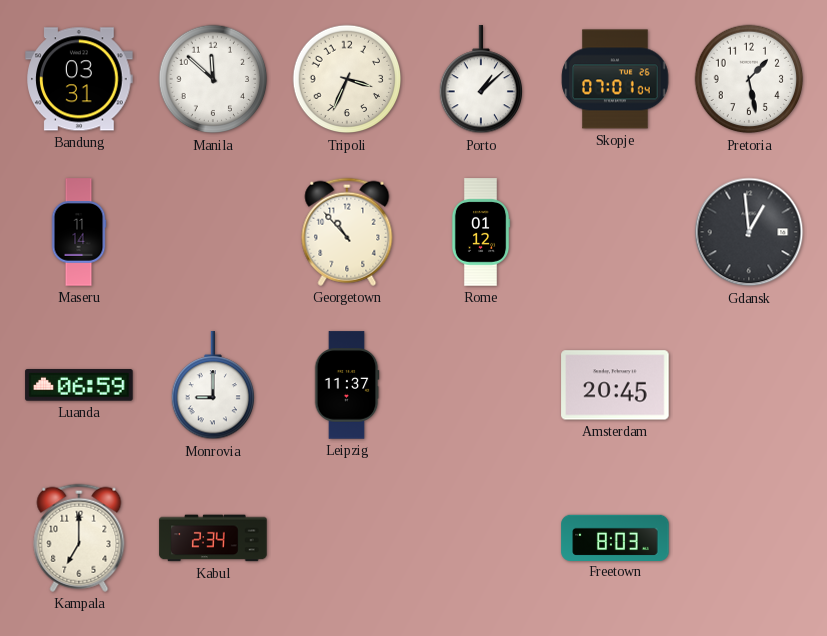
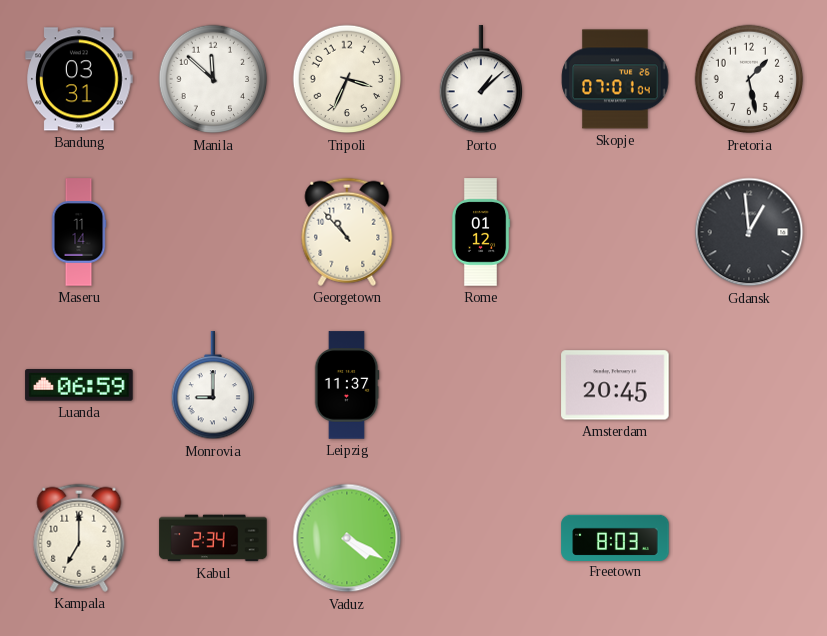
Vaduz: none -> 4:20
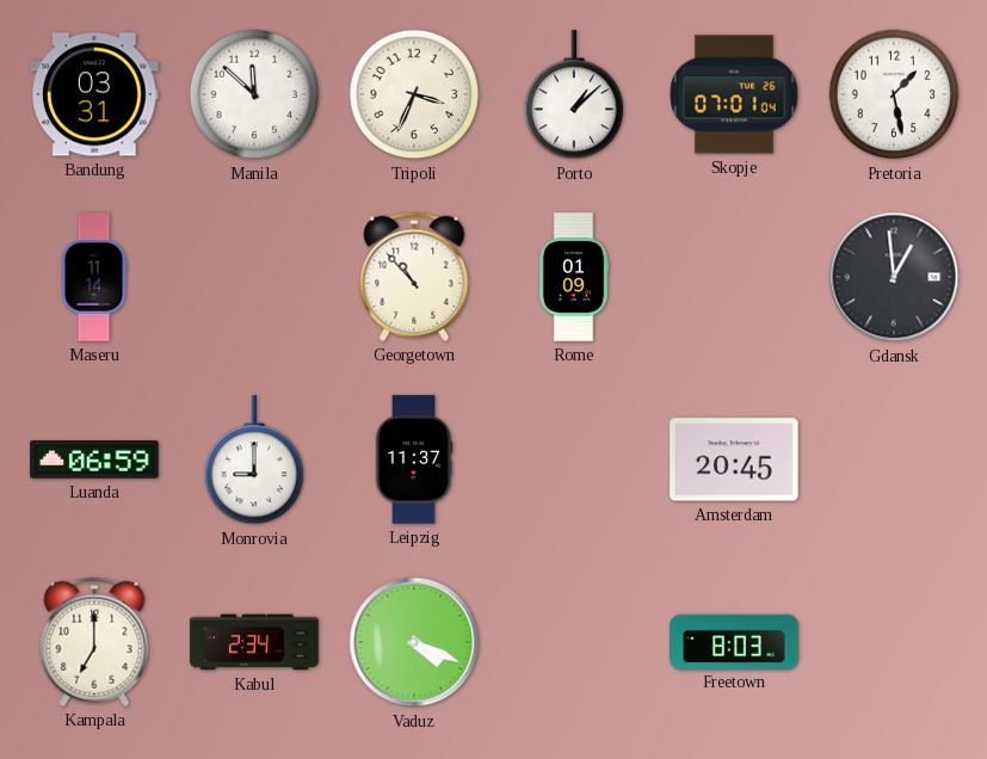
Rome: 01:12 -> 01:09
Vaduz: 4:20 -> 4:19
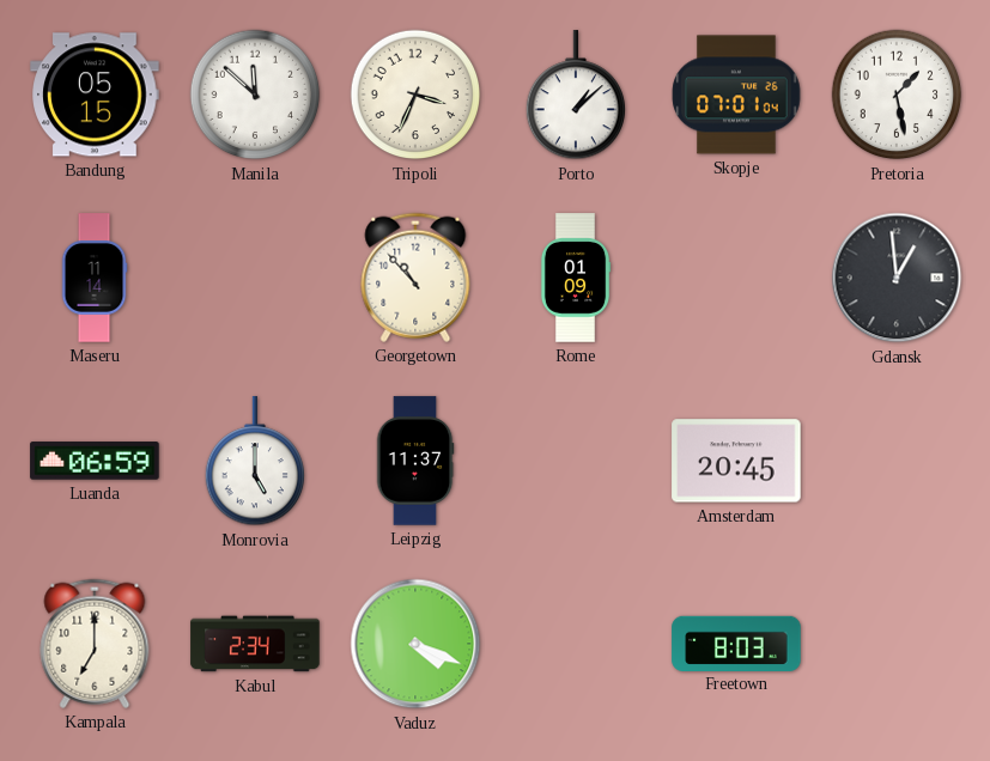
Bandung: 03:31 -> 05:15
Monrovia: 9:00 -> 5:00
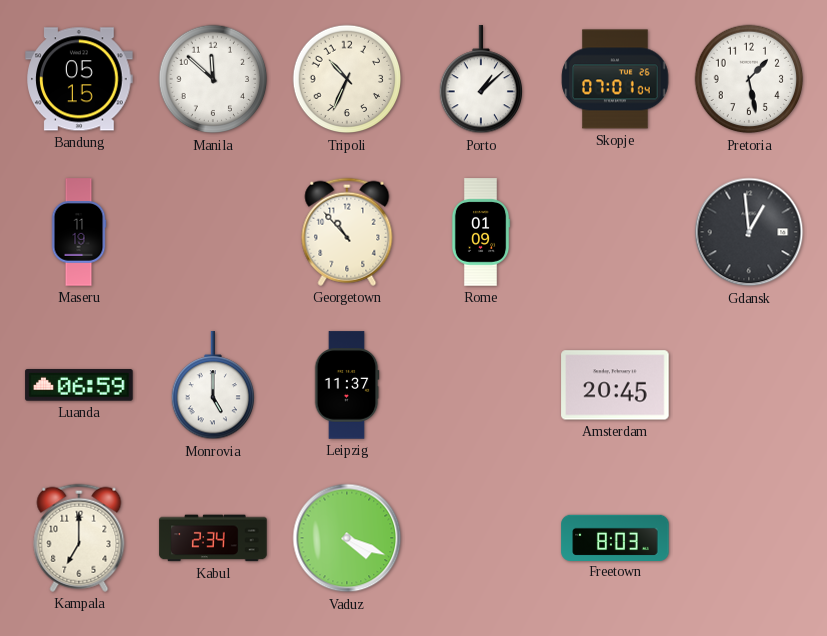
Tripoli: 3:34 -> 10:34
Maseru: 11:14 -> 11:19
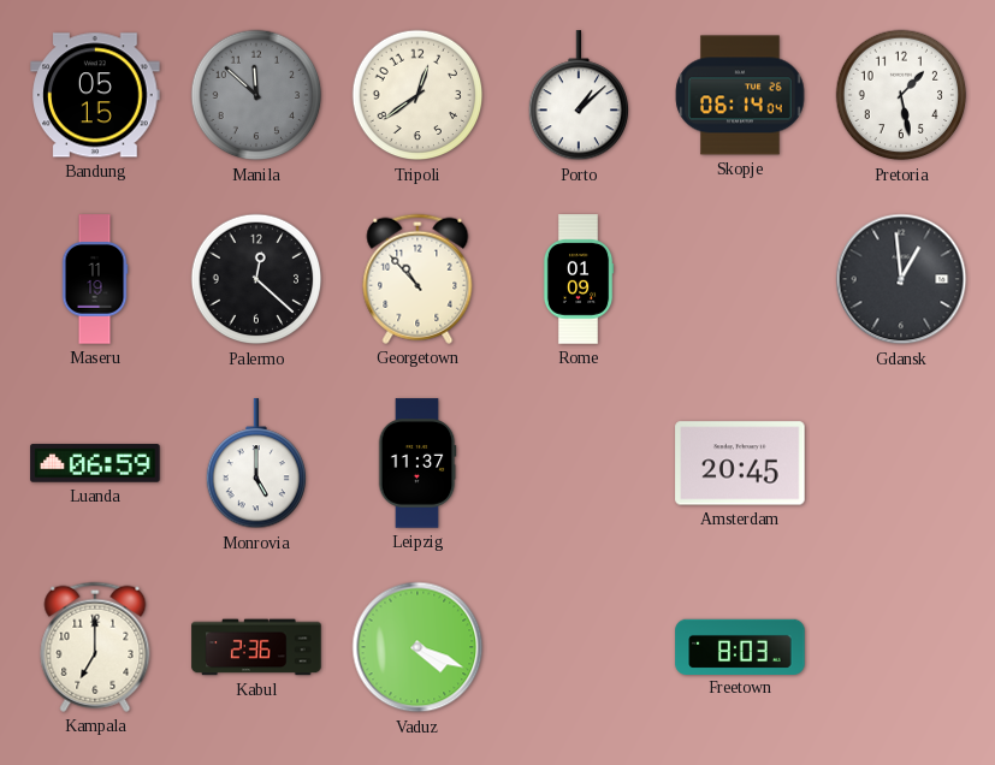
Manila dial: white -> grey
Tripoli: 10:34 -> 12:39
Skopje: 07:01 -> 06:14
Palermo: none -> 12:22
Kabul: 2:34 -> 2:36
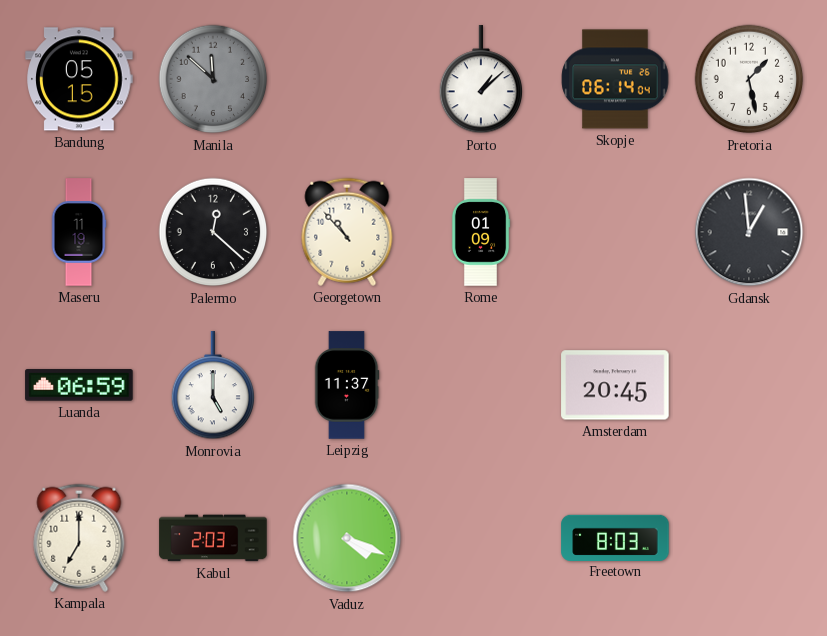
Tripoli: 12:39 -> none
Kabul: 2:36 -> 2:03
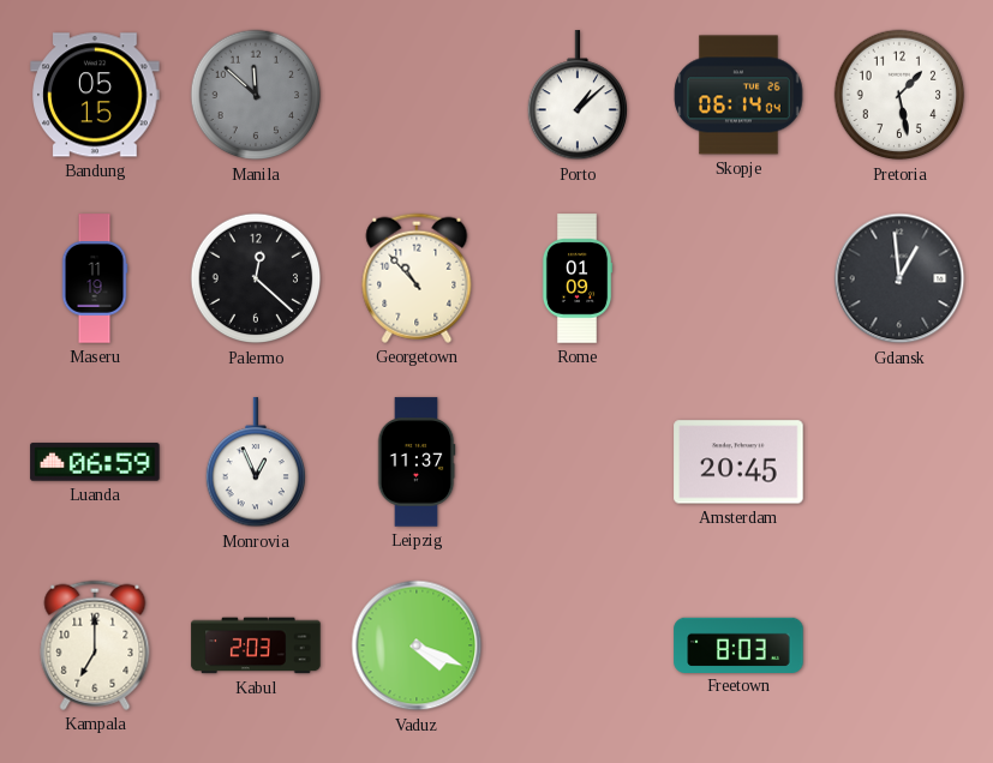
Monrovia: 5:00 -> 12:56
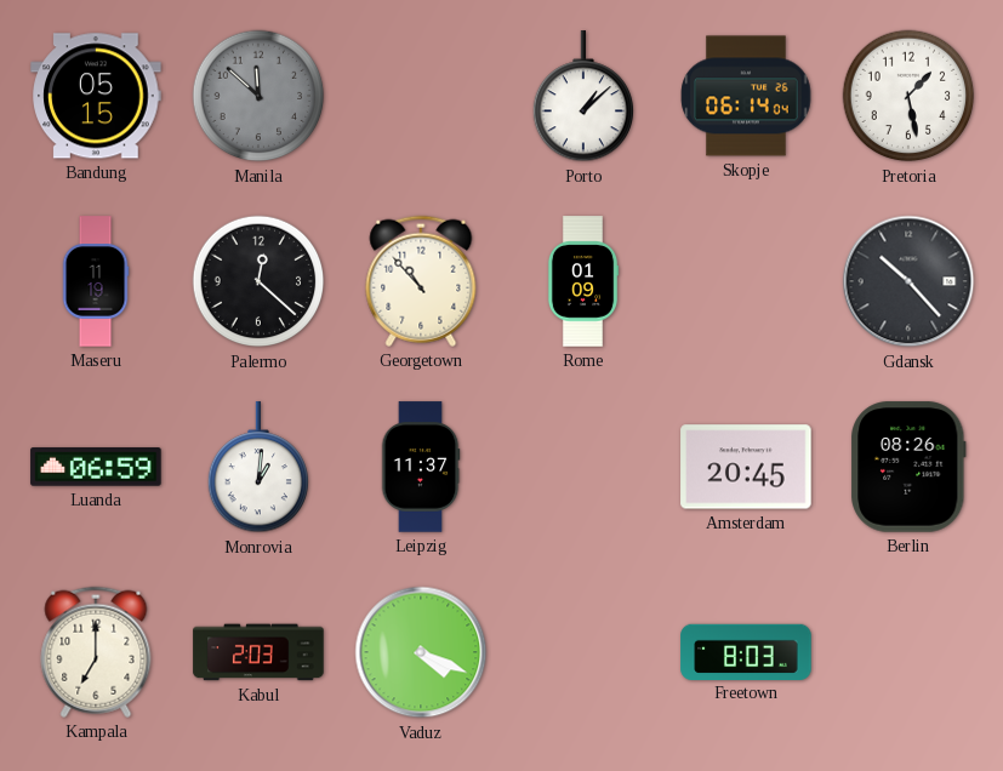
Gdansk: 12:59 -> 10:23
Monrovia: 12:56 -> 1:01
Berlin: none -> 08:26
